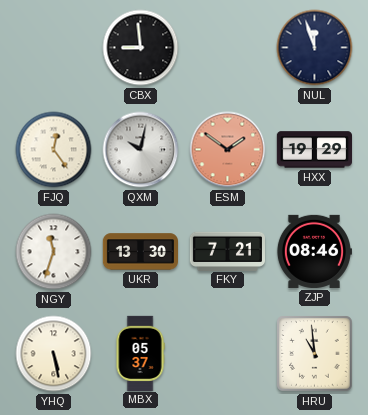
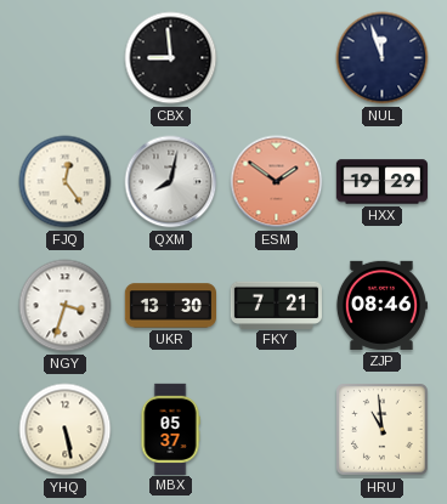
QXM: 10:02 -> 8:02
NGY: 11:33 -> 3:33
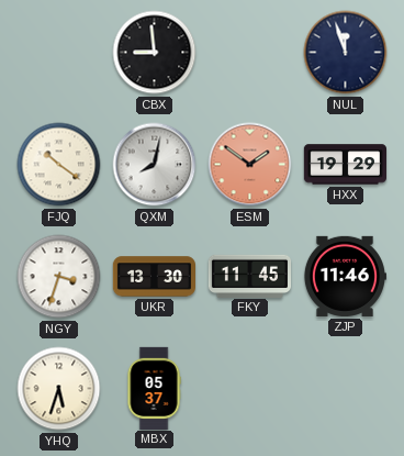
FJQ: 12:24 -> 10:21
FKY: 7:21 -> 11:45
ZJP: 08:46 -> 11:46
YHQ: 5:28 -> 5:33
HRU: 10:59 -> none
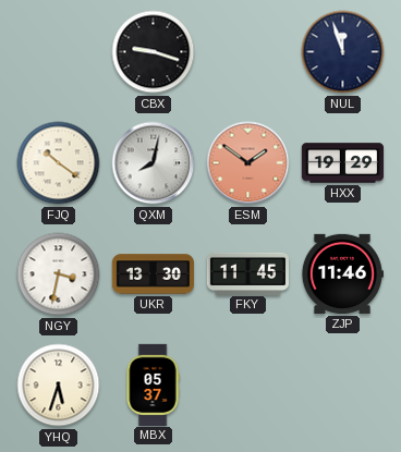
CBX: 8:59 -> 9:18
NGY: 3:33 -> 3:32
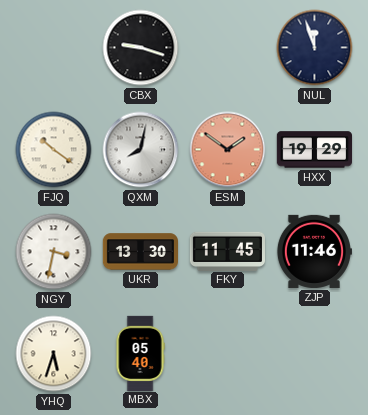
MBX: 05:37 -> 05:40
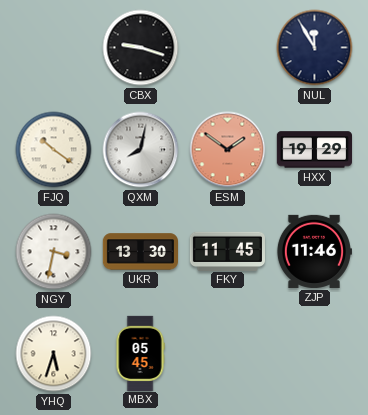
NUL: 11:57 -> 11:55
MBX: 05:40 -> 05:45
